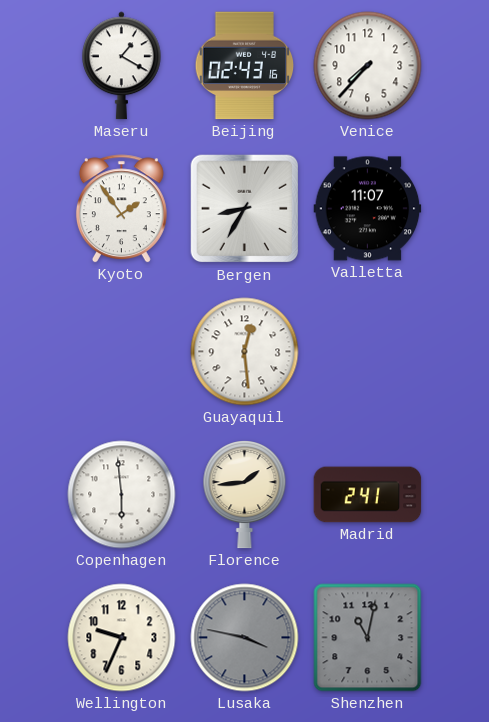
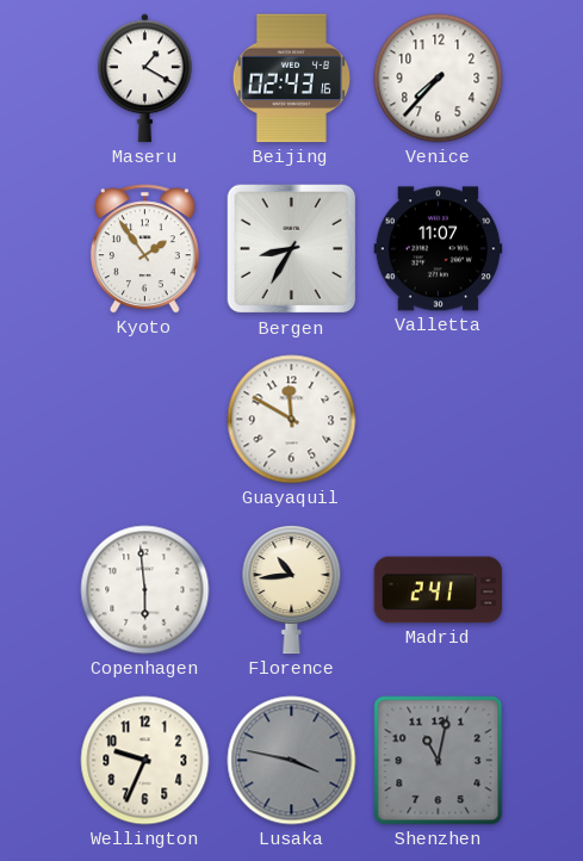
Guayaquil: 12:29 -> 11:50
Florence: 1:44 -> 10:44
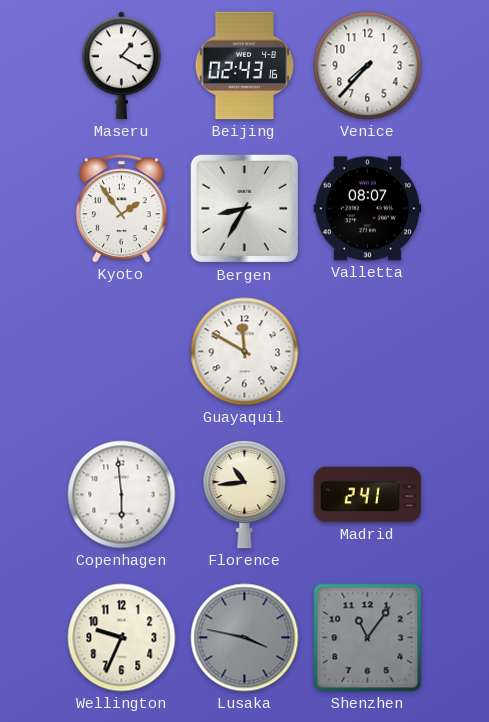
Valletta: 11:07 -> 08:07
Shenzhen: 11:02 -> 11:06
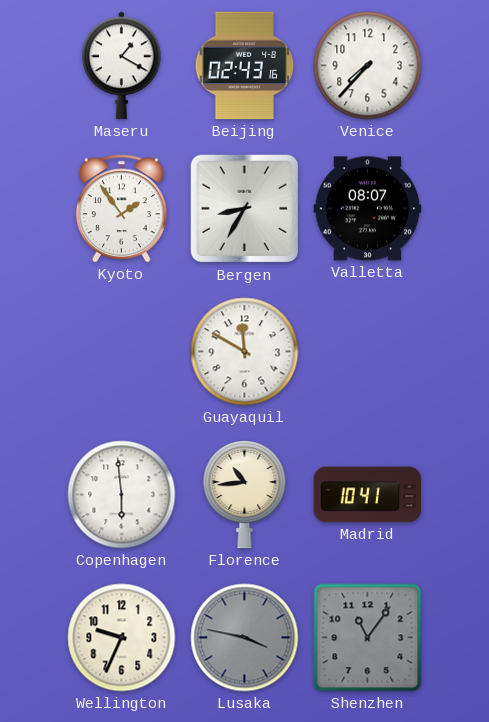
Madrid: 2:41 -> 10:41
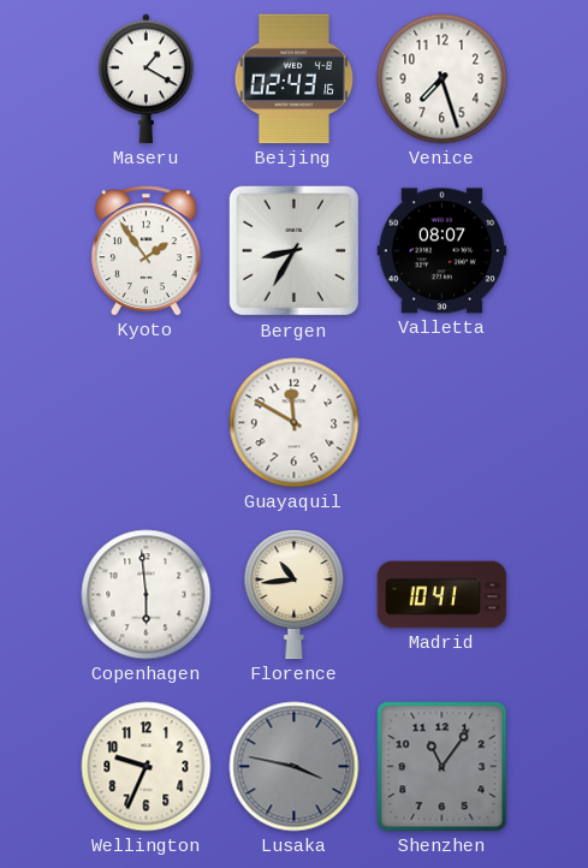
Venice: 7:37 -> 7:27
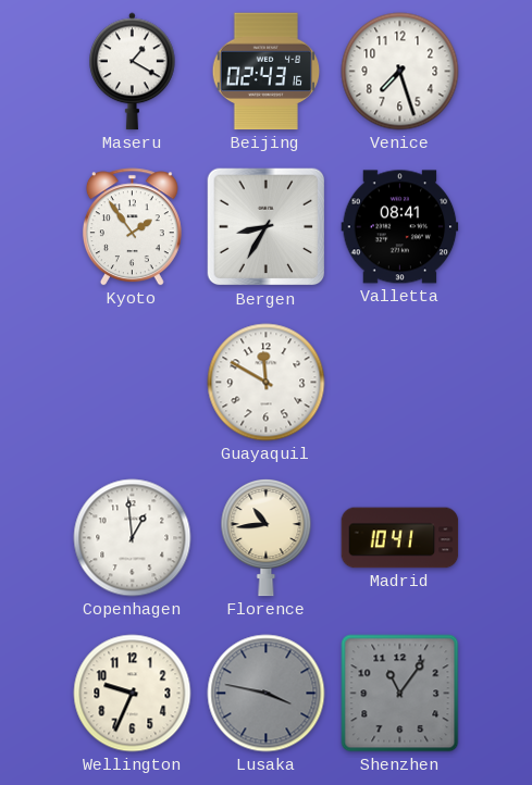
Valletta: 08:07 -> 08:41
Copenhagen: 5:59 -> 12:59
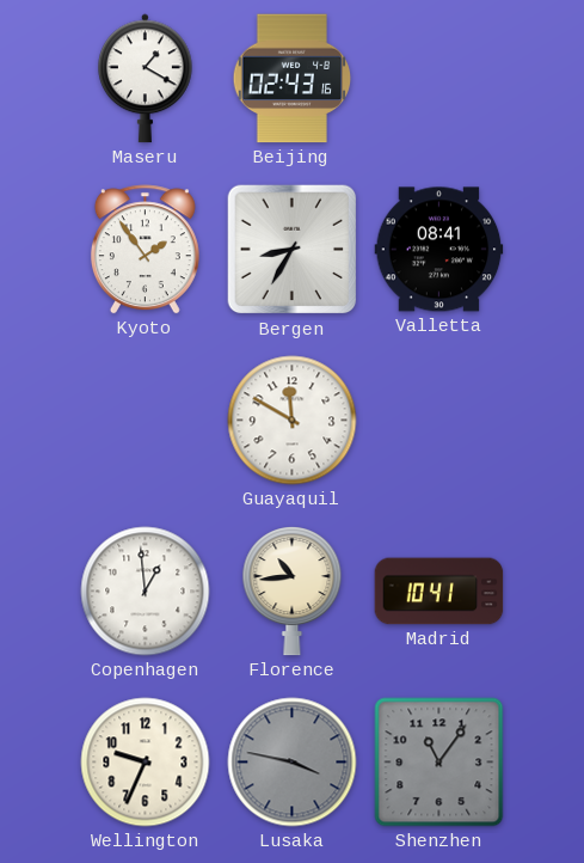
Venice: 7:27 -> none
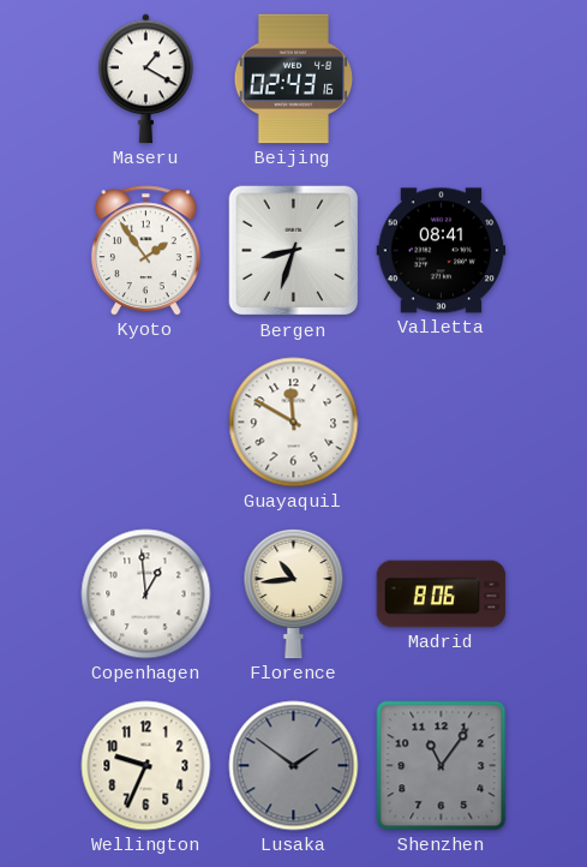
Bergen: 8:35 -> 8:33
Madrid: 10:41 -> 8:06
Lusaka: 3:47 -> 1:51
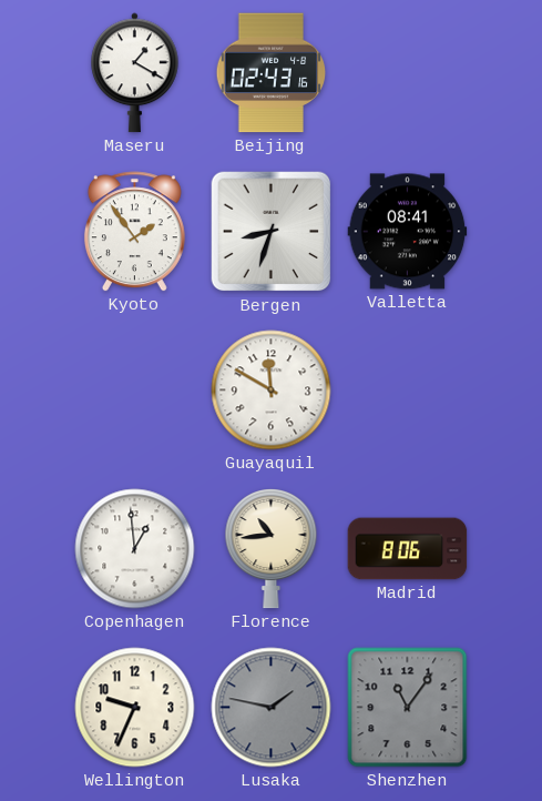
Lusaka: 1:51 -> 1:47
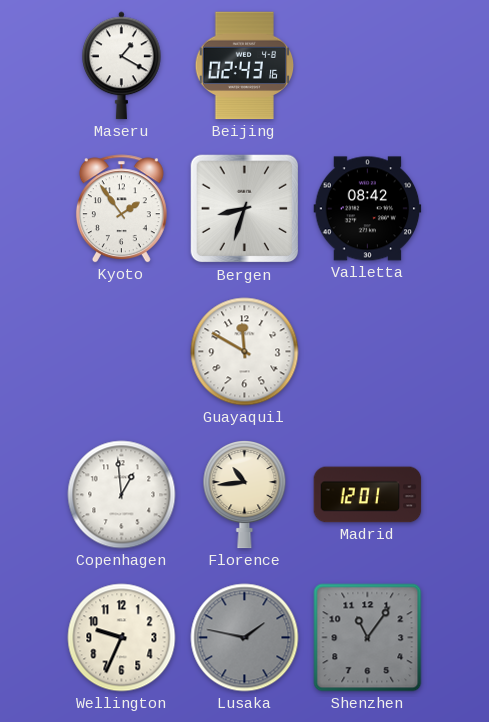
Valletta: 08:41 -> 08:42
Madrid: 8:06 -> 12:01
